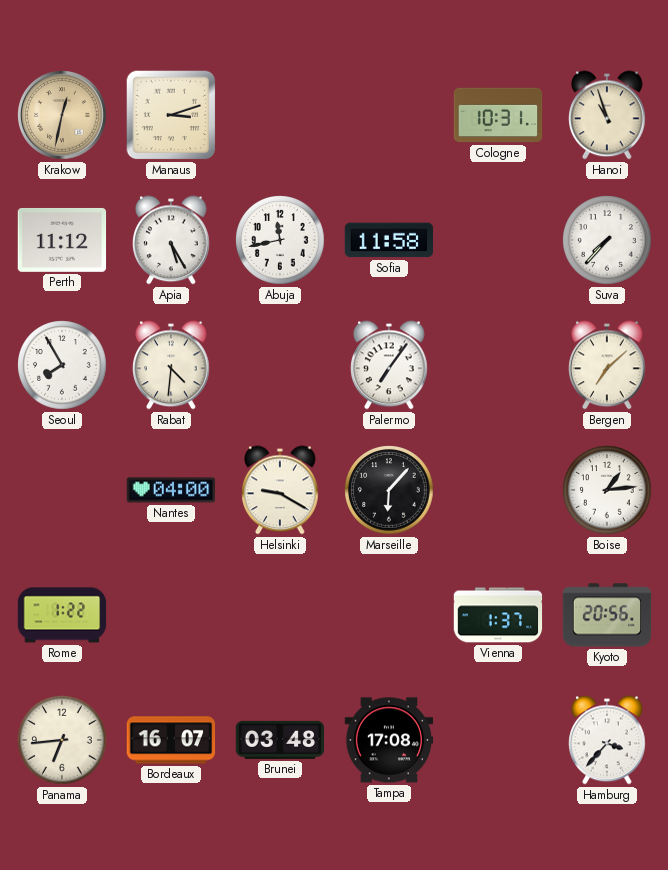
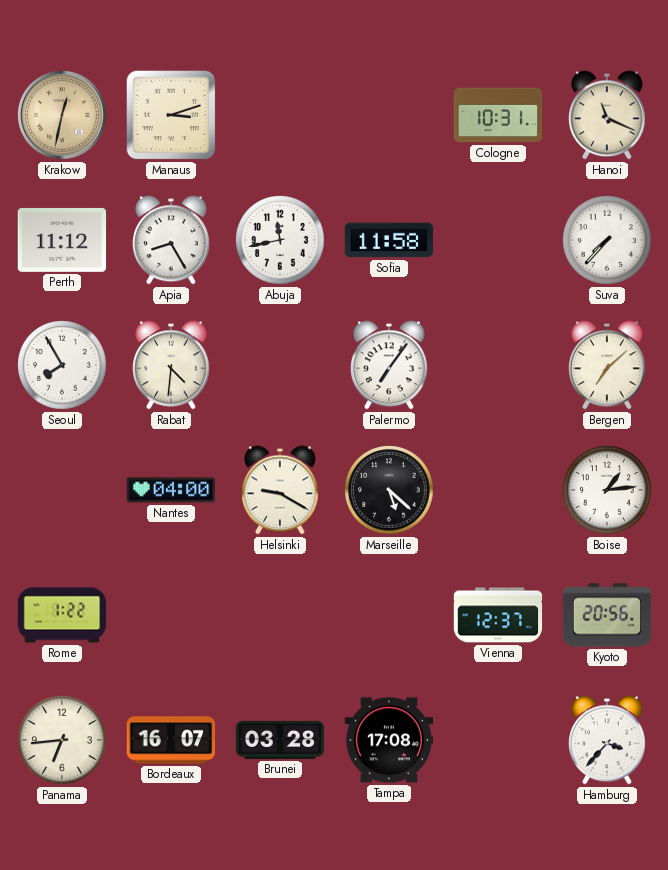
Hanoi: 10:57 -> 11:19
Apia: 5:25 -> 8:25
Marseille: 6:07 -> 5:22
Vienna: 1:37 -> 12:37
Brunei: 03:48 -> 03:28
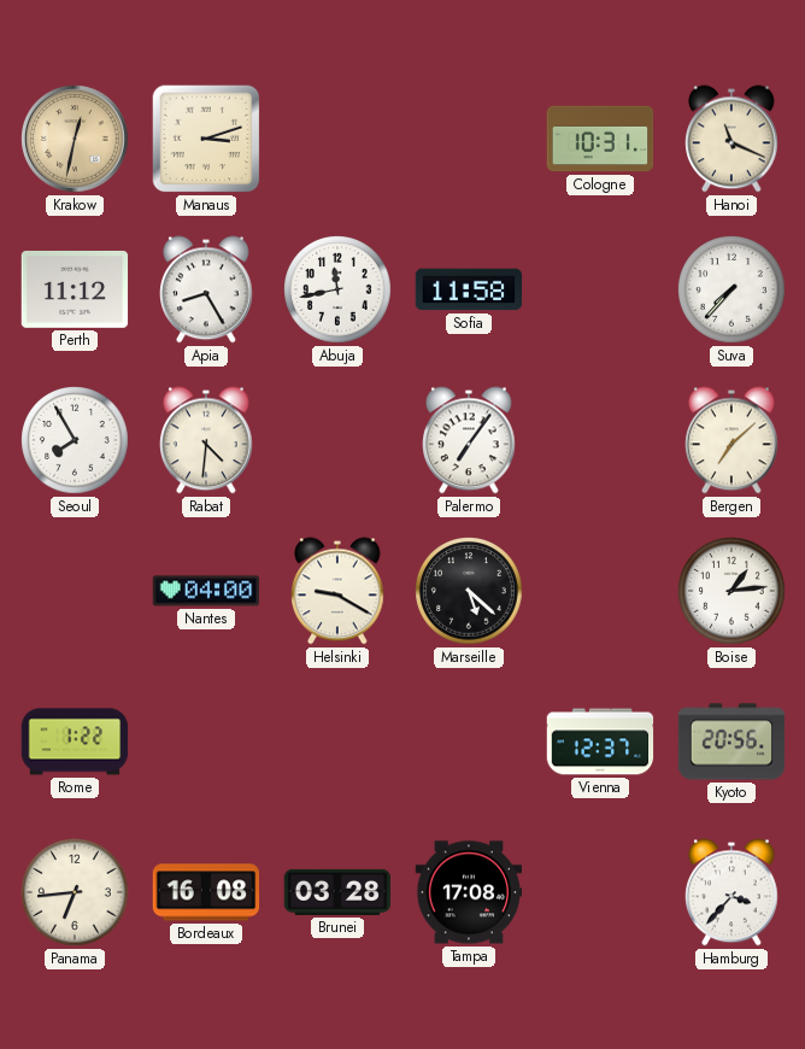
Bordeaux: 16:07 -> 16:08
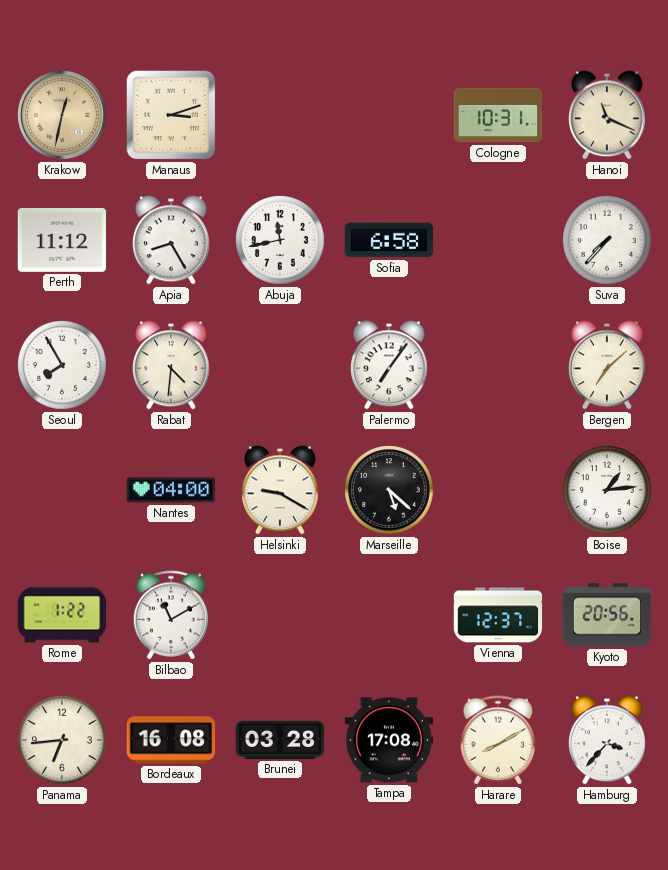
Sofia: 11:58 -> 6:58
Bilbao: none -> 11:10
Harare: none -> 8:10
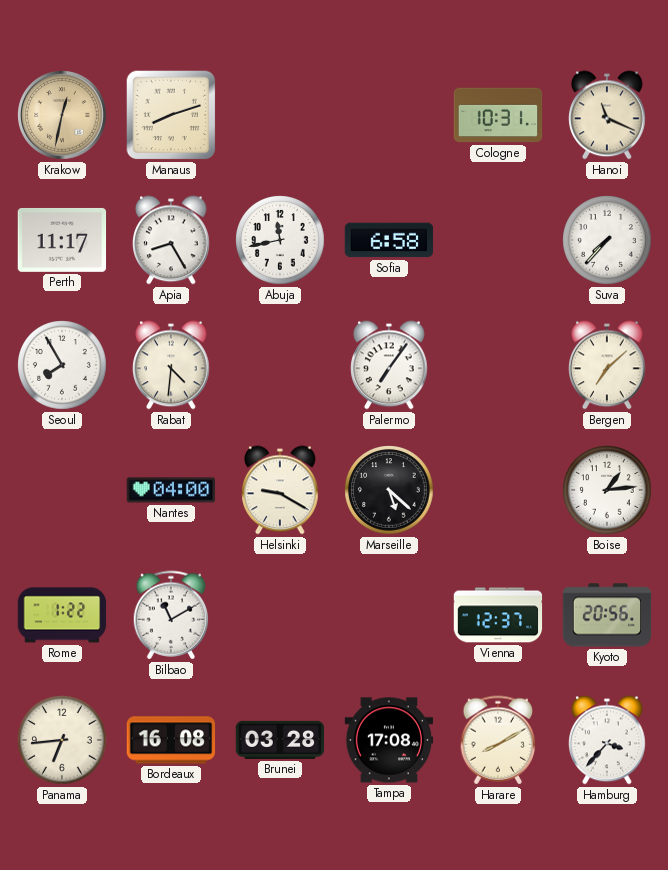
Manaus: 3:12 -> 8:12
Perth: 11:12 -> 11:17
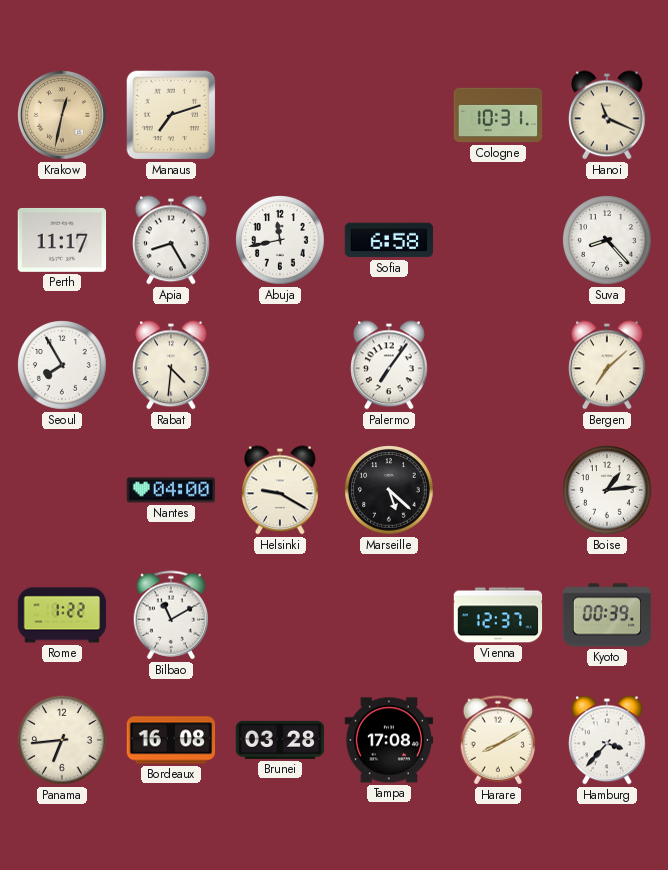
Manaus: 8:12 -> 7:12
Suva: 7:37 -> 8:23
Kyoto: 20:56 -> 00:39
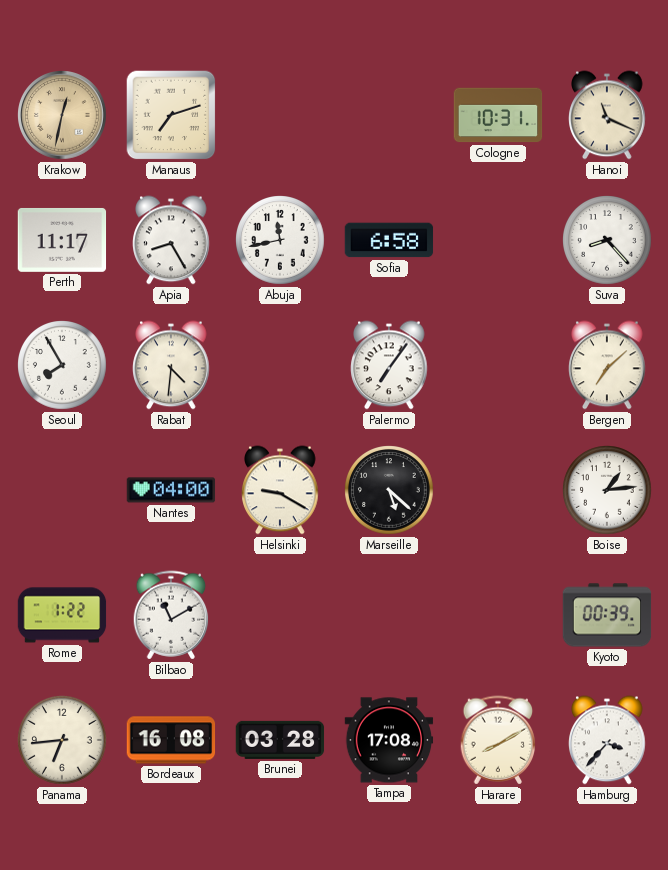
Vienna: 12:37 -> none
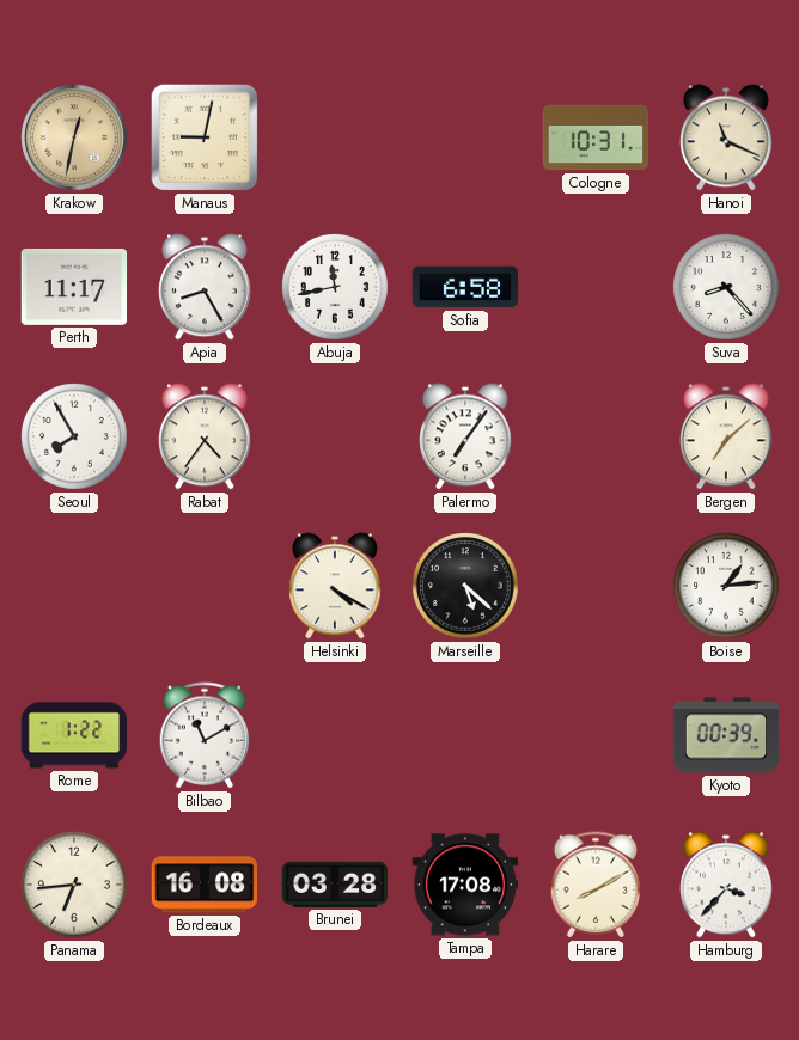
Manaus: 7:12 -> 9:02
Rabat: 4:31 -> 4:36
Nantes: 04:00 -> none
Helsinki: 9:20 -> 4:20
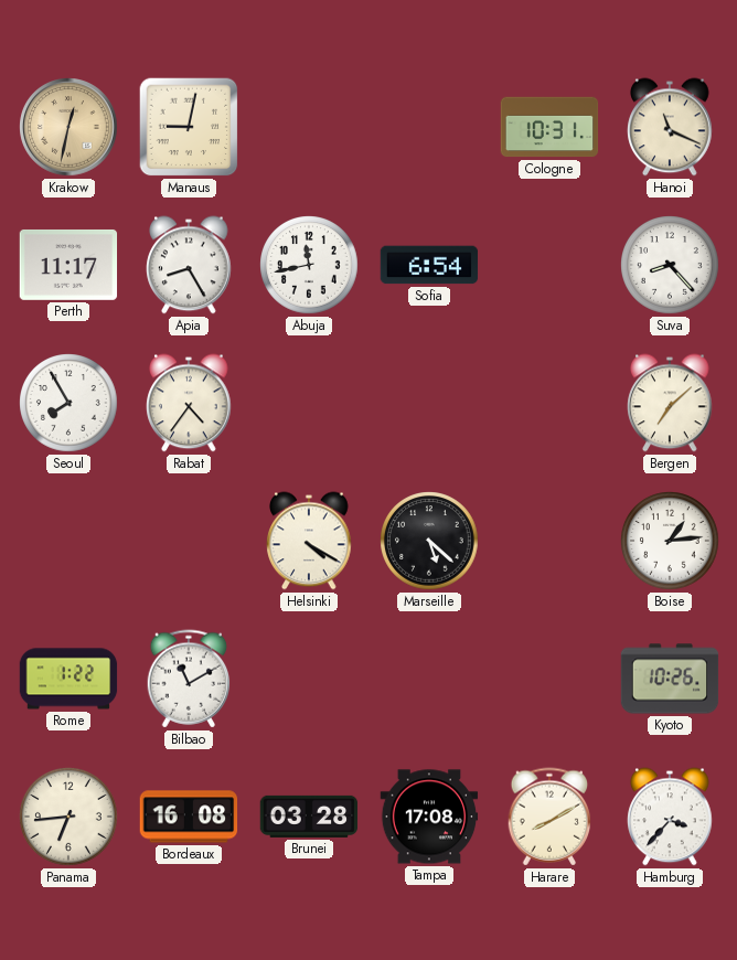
Sofia: 6:58 -> 6:54
Palermo: 7:06 -> none
Kyoto: 00:39 -> 10:26
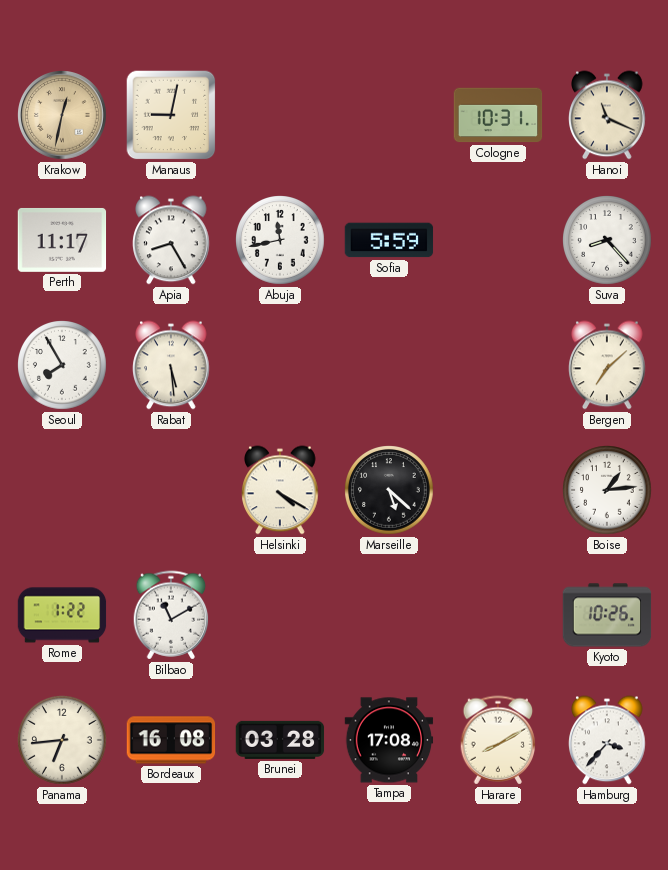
Sofia: 6:54 -> 5:59
Rabat: 4:36 -> 5:29
